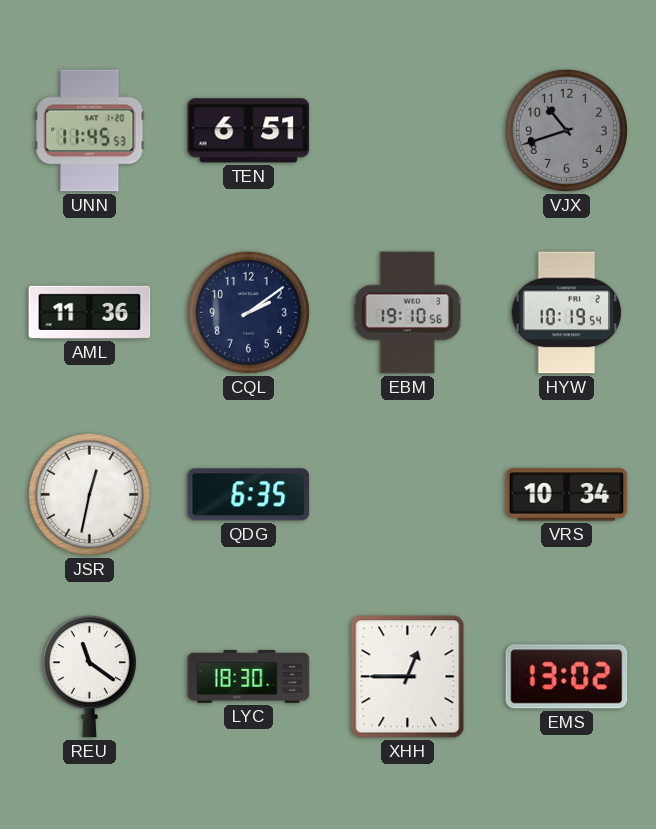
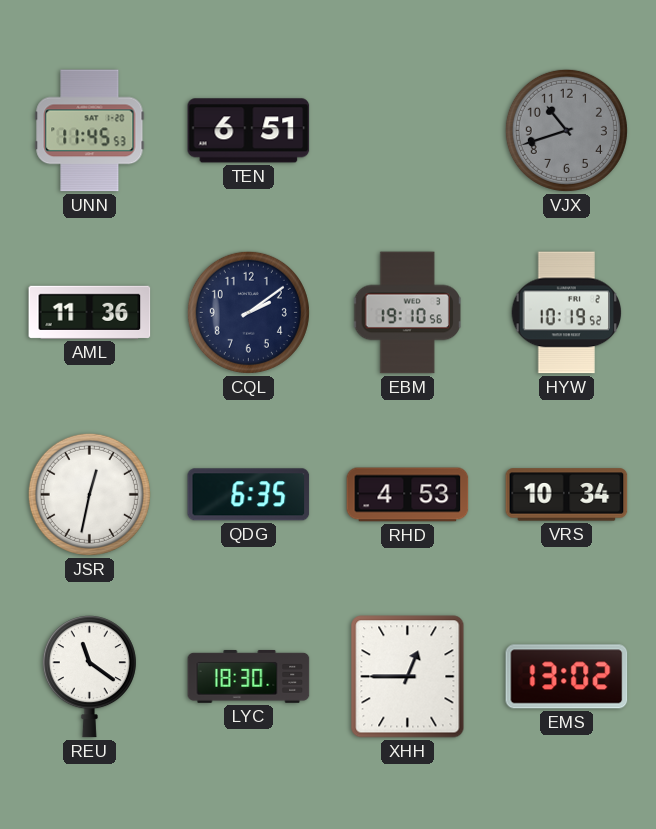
HYW: 10:19:54 -> 10:19:52
RHD: none -> 4:53
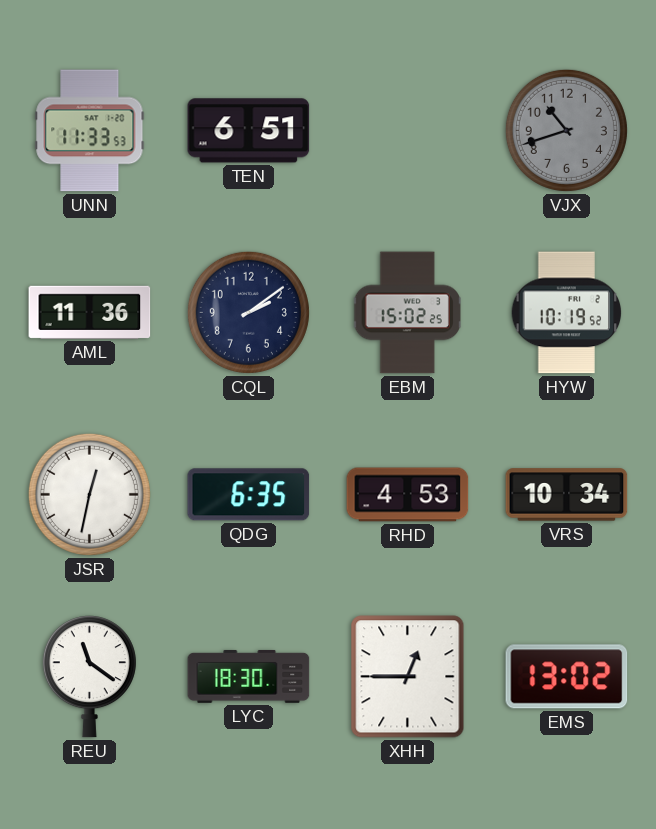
UNN: 11:45 -> 11:33
EBM: 19:10 -> 15:02
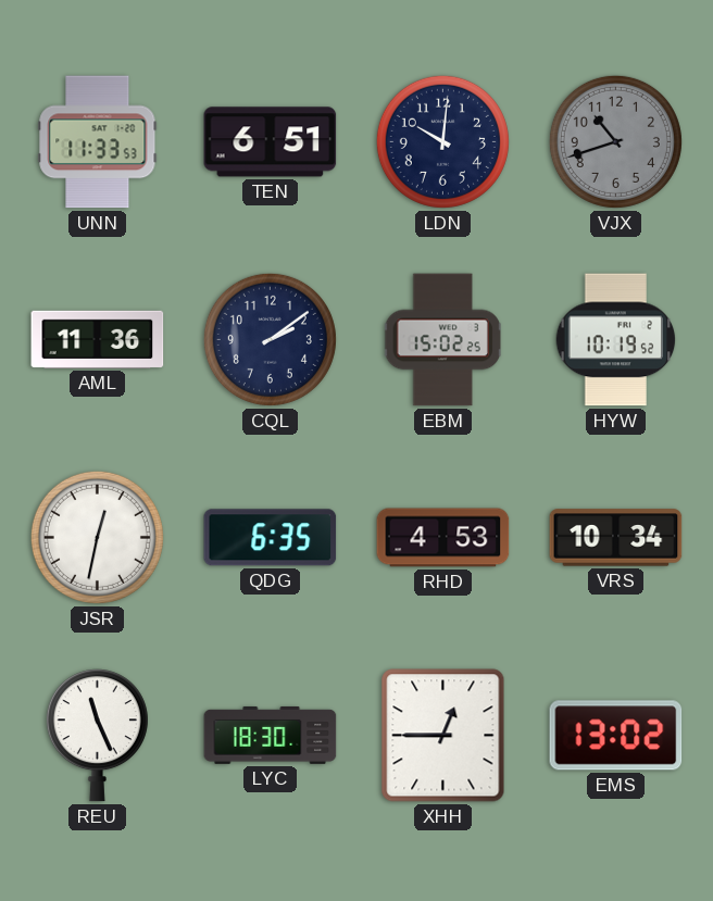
LDN: none -> 10:01
REU: 11:21 -> 11:26
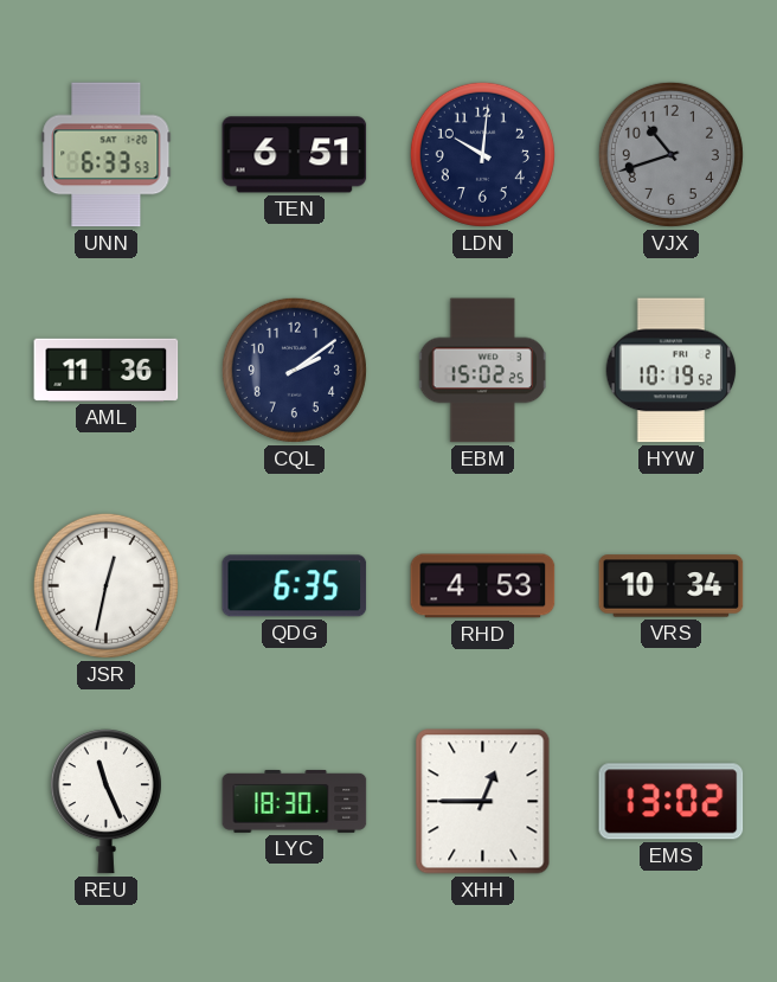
UNN: 11:33 -> 6:33
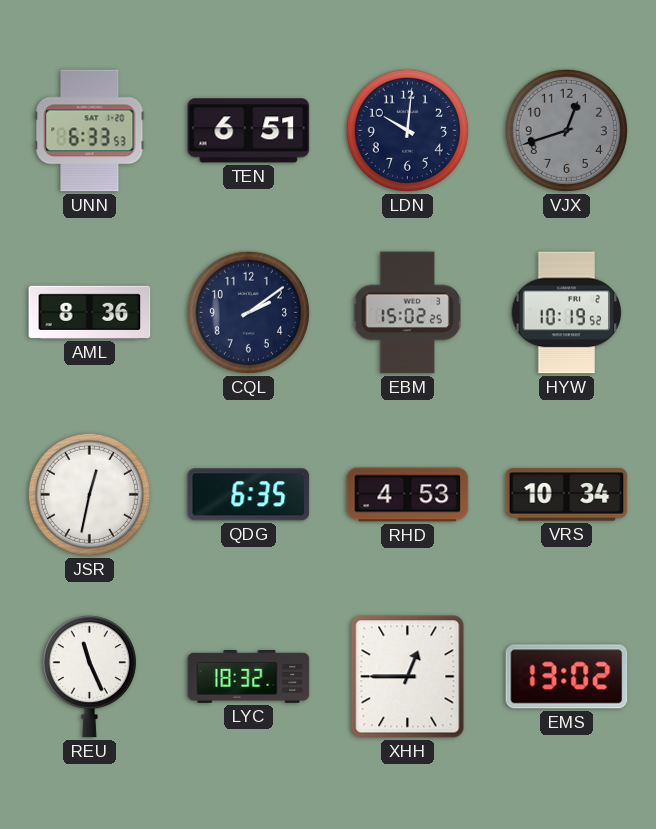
VJX: 10:42 -> 12:42
AML: 11:36 -> 8:36
LYC: 18:30 -> 18:32
